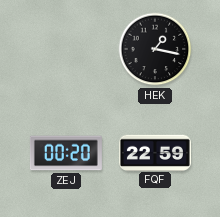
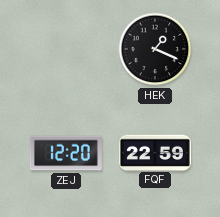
HEK: 1:17 -> 1:19
ZEJ: 00:20 -> 12:20
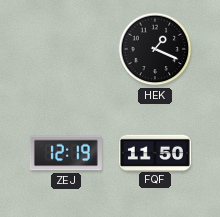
ZEJ: 12:20 -> 12:19
FQF: 22:59 -> 11:50
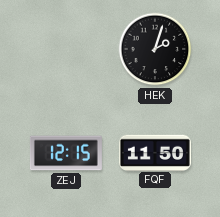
HEK: 1:19 -> 2:03
ZEJ: 12:19 -> 12:15
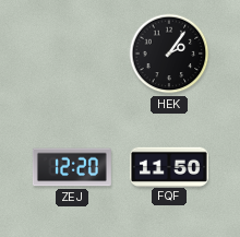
HEK: 2:03 -> 2:06
ZEJ: 12:15 -> 12:20
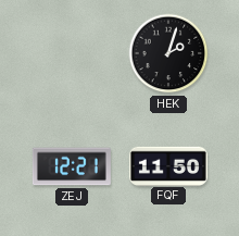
HEK: 2:06 -> 2:03
ZEJ: 12:20 -> 12:21
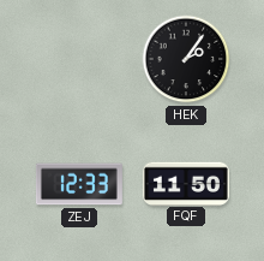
HEK: 2:03 -> 2:06
ZEJ: 12:21 -> 12:33
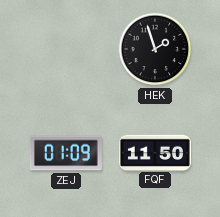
HEK: 2:06 -> 1:57
ZEJ: 12:33 -> 01:09
